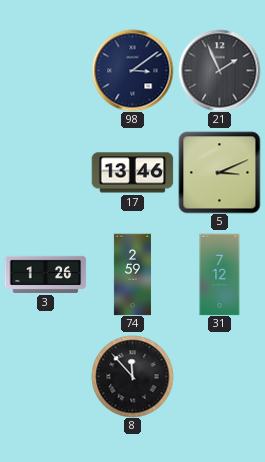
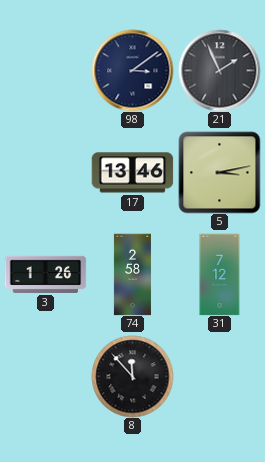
5: 3:11 -> 3:13
74: 2:59 -> 2:58
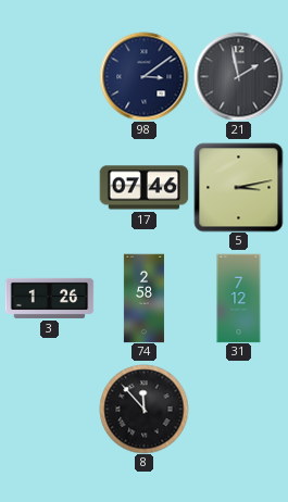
21: 1:56 -> 1:58
17: 13:46 -> 07:46
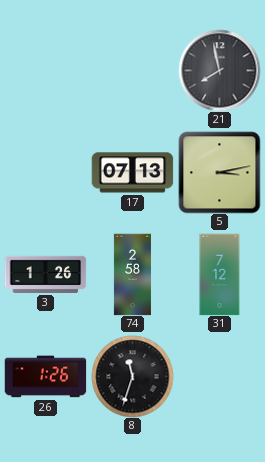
98: 3:09 -> none
21: 1:58 -> 7:58
17: 07:46 -> 07:13
26: none -> 1:26
8: 11:53 -> 11:33
